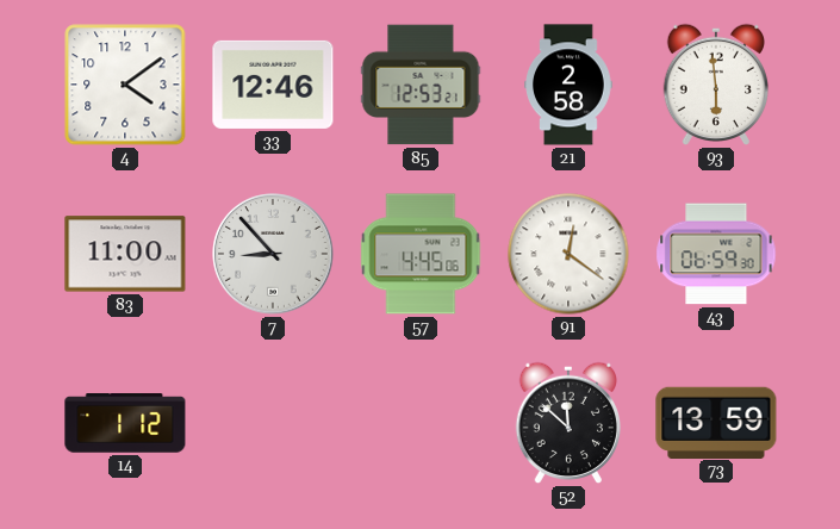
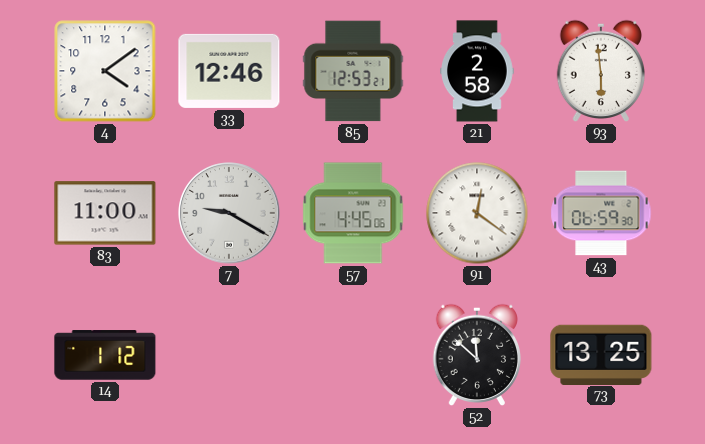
7: 8:53 -> 9:20
73: 13:59 -> 13:25
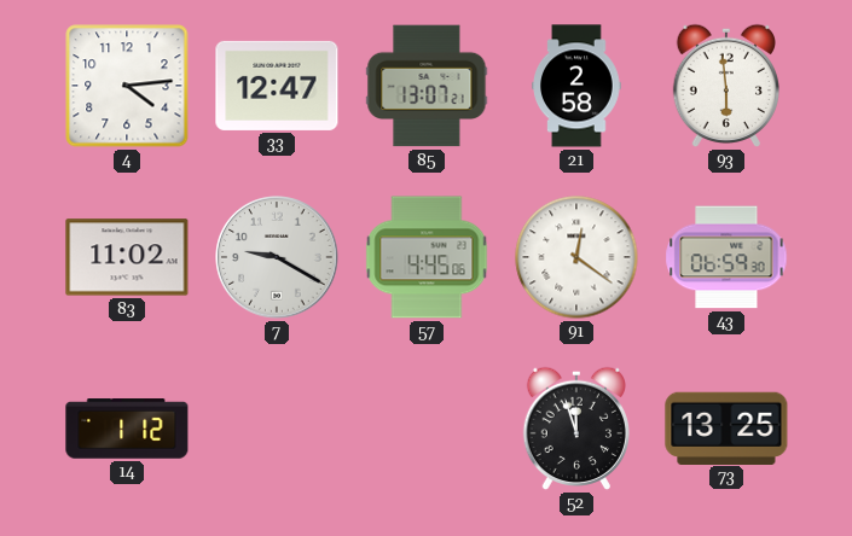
4: 4:09 -> 4:14
33: 12:46 -> 12:47
85: 12:53 -> 13:07
83: 11:00 -> 11:02
52: 11:52 -> 11:57
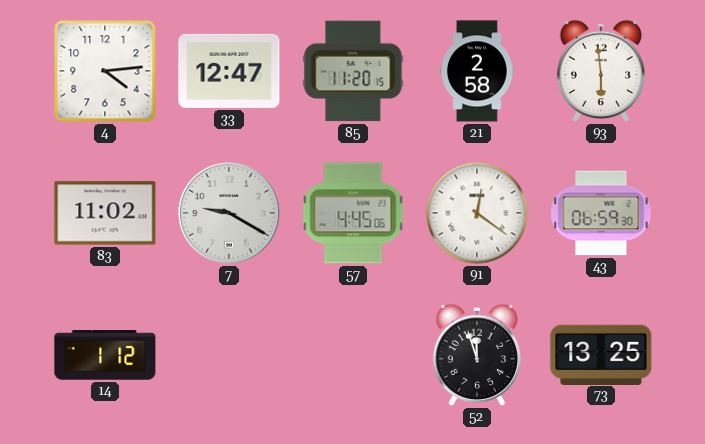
85: 13:07 -> 11:20
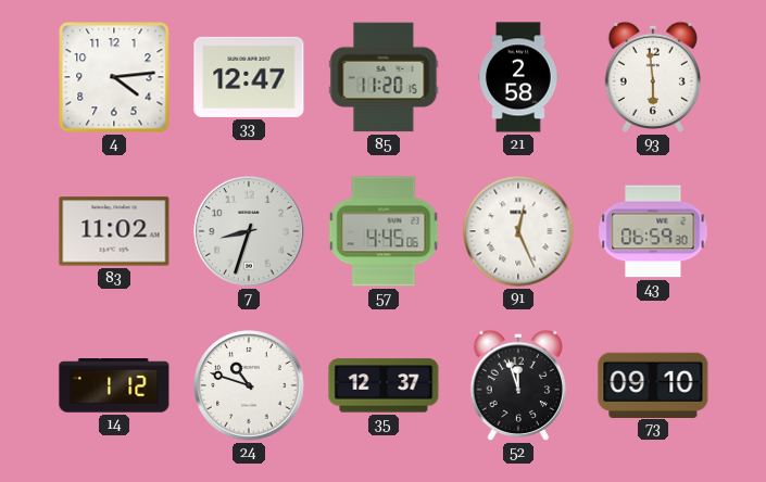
7: 9:20 -> 8:33
91: 12:21 -> 12:26
24: none -> 10:48
35: none -> 12:37
73: 13:25 -> 09:10
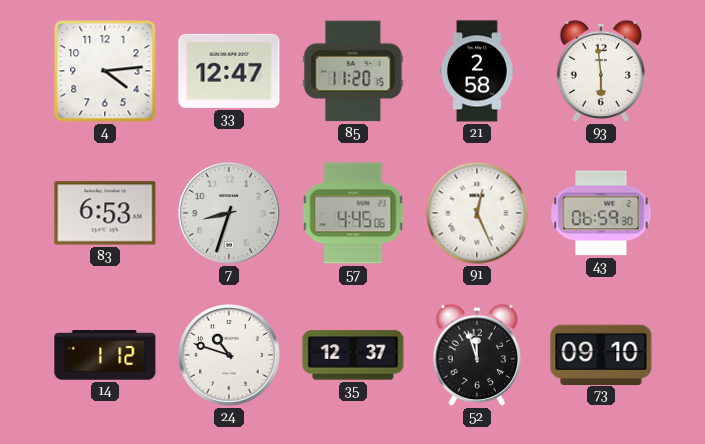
83: 11:02 -> 6:53
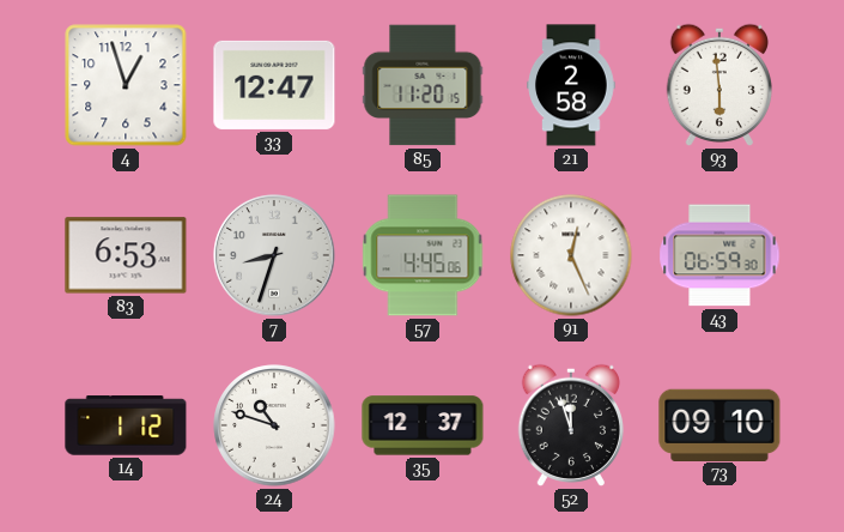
4: 4:14 -> 12:57
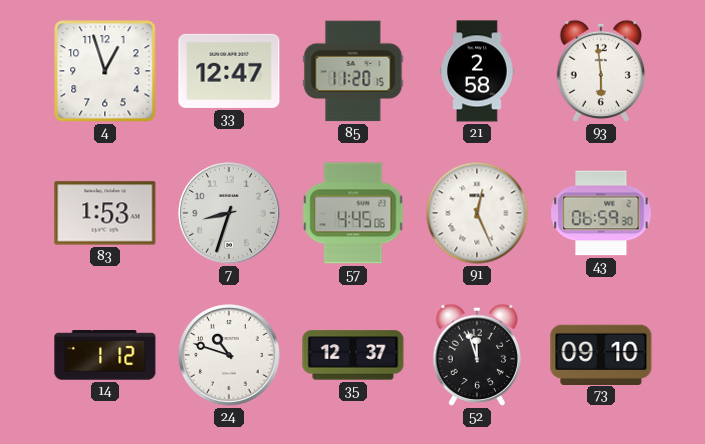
83: 6:53 -> 1:53
